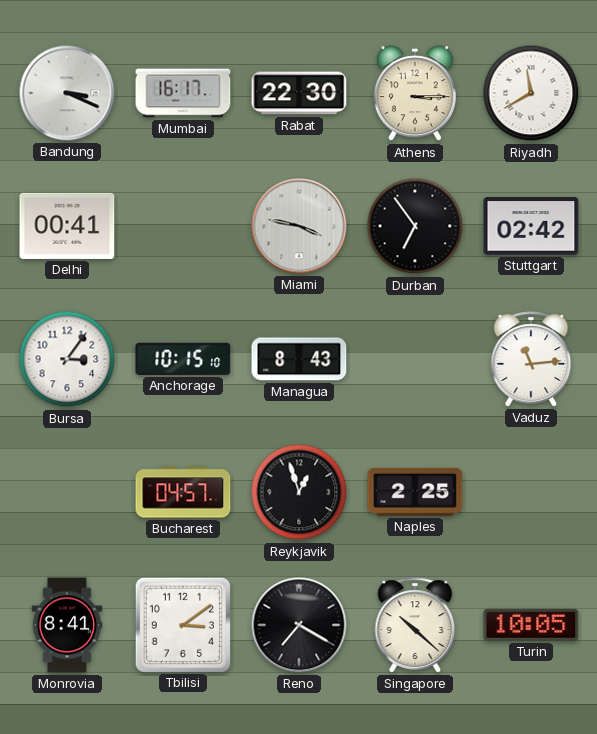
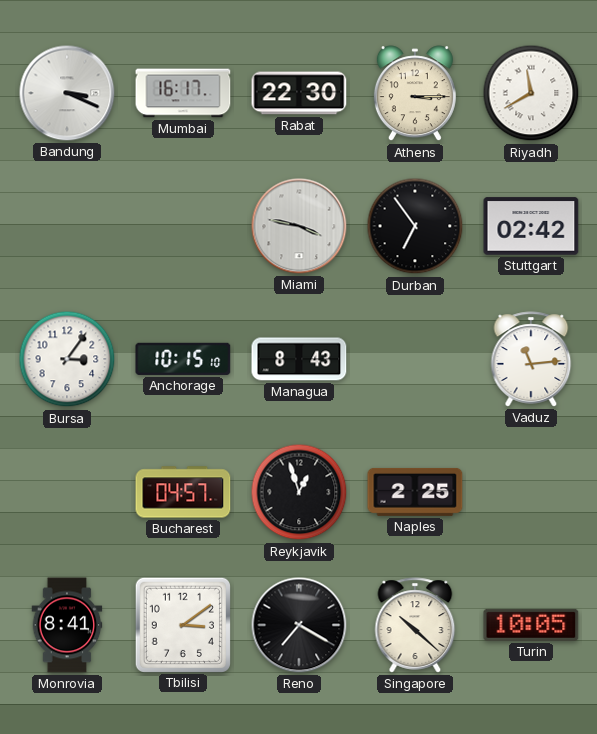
Delhi: 00:41 -> none
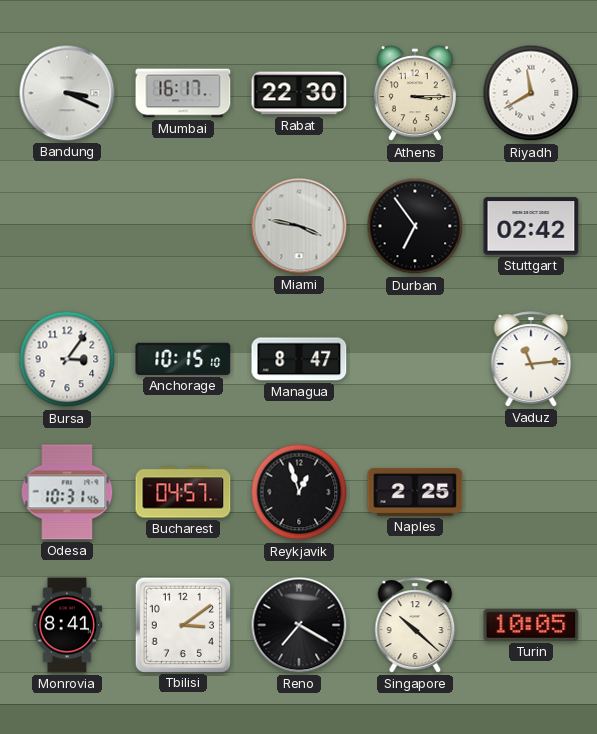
Managua: 8:43 -> 8:47
Odesa: none -> 10:31
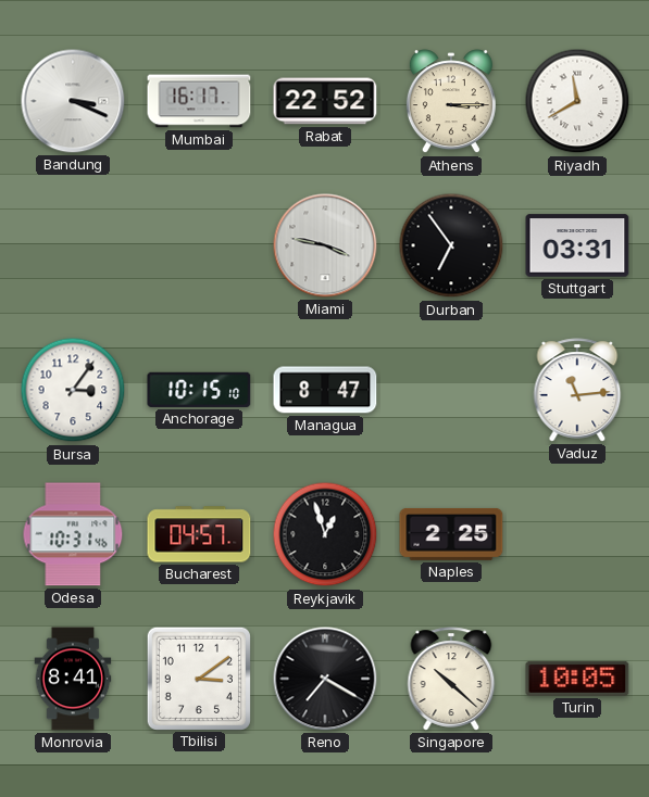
Rabat: 22:30 -> 22:52
Stuttgart: 02:42 -> 03:31
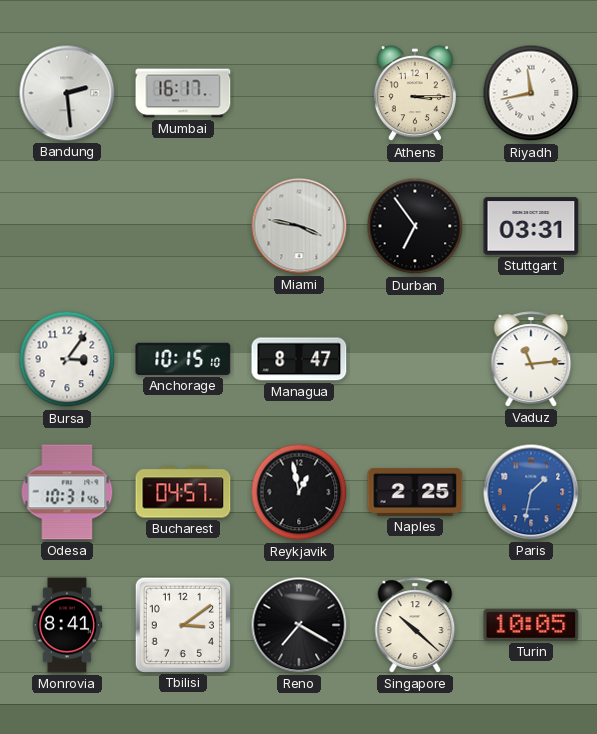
Bandung: 3:19 -> 2:29
Rabat: 22:52 -> none
Riyadh: 11:40 -> 11:43
Reykjavik: 12:57 -> 12:58
Paris: none -> 1:32
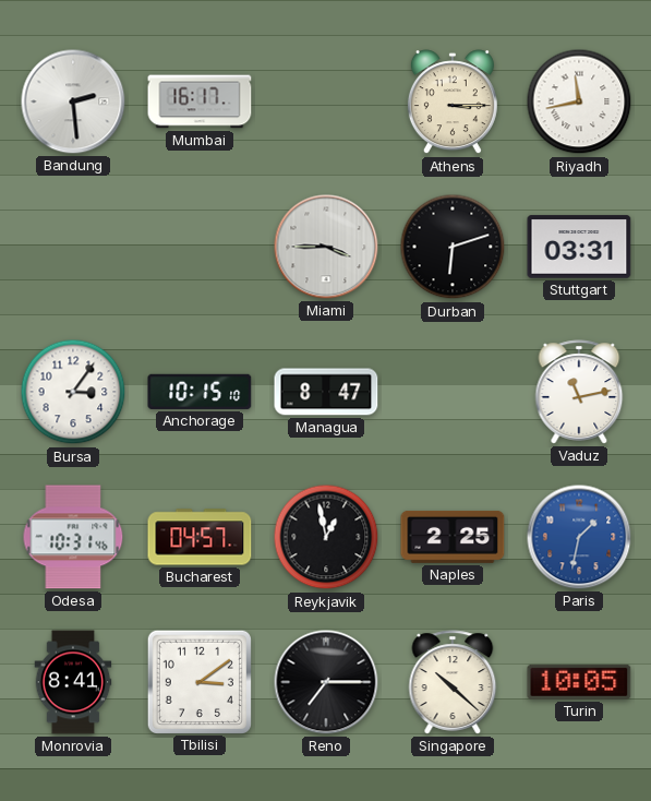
Miami: 3:47 -> 3:45
Durban: 6:54 -> 6:12
Vaduz: 11:14 -> 11:13
Reno: 7:20 -> 7:15
